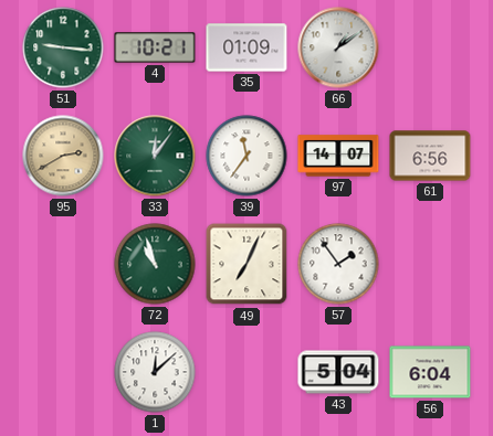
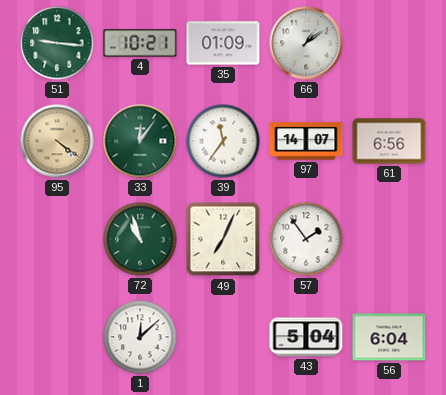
95: 2:40 -> 4:21
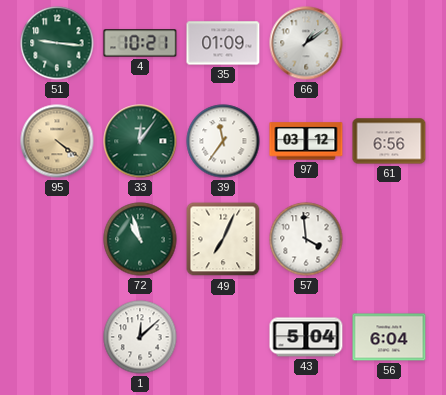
97: 14:07 -> 03:12
57: 1:54 -> 3:59
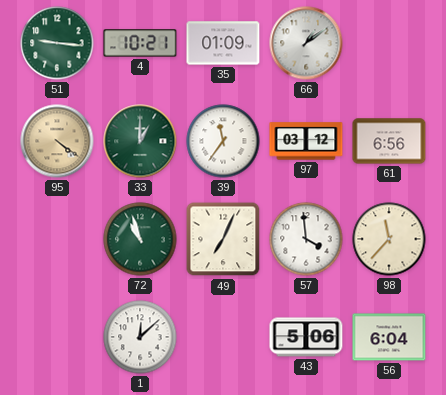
33: 12:06 -> 1:00
98: none -> 11:37
43: 5:04 -> 5:06
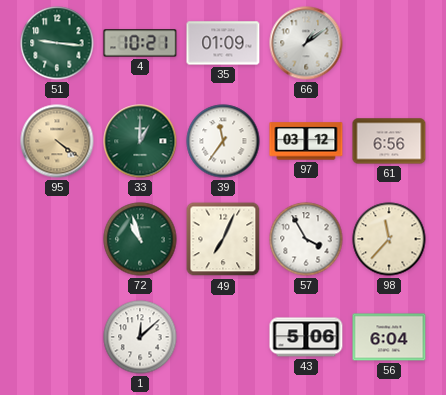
57: 3:59 -> 3:55
